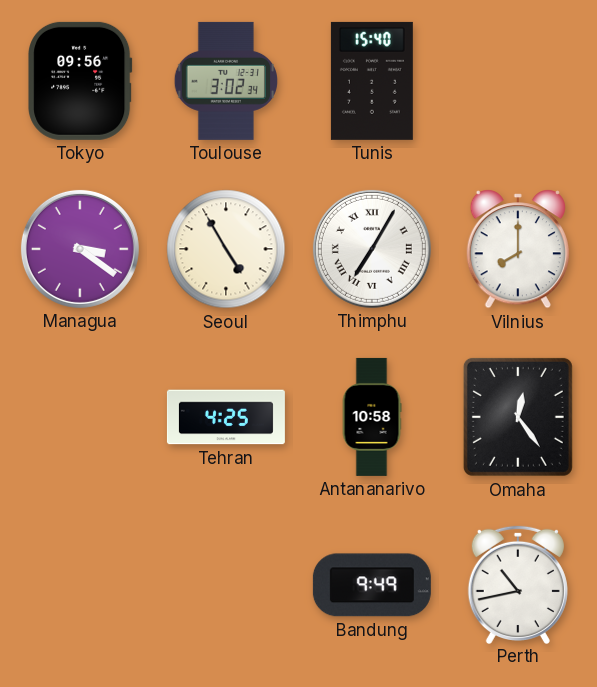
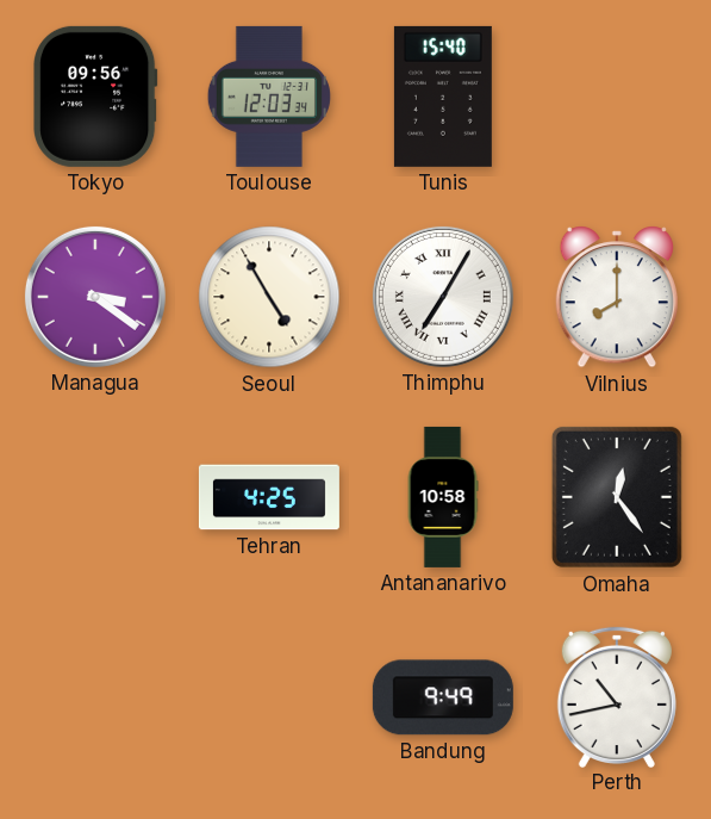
Toulouse: 3:02 -> 12:03
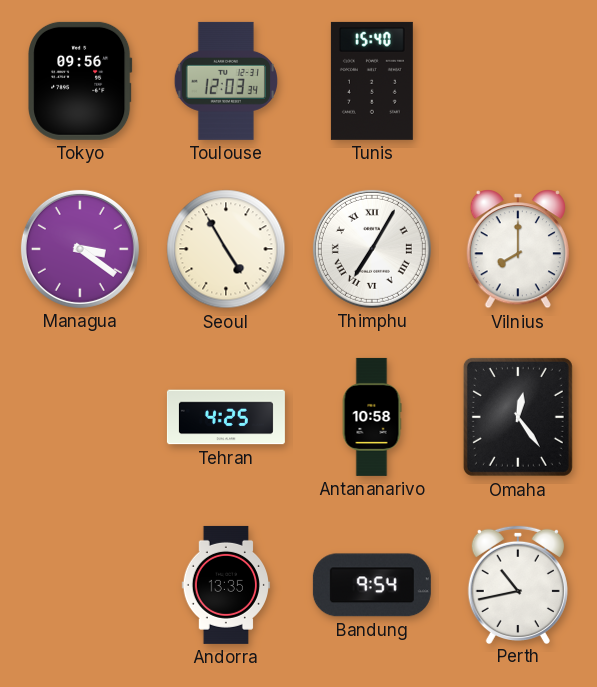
Andorra: none -> 13:35
Bandung: 9:49 -> 9:54
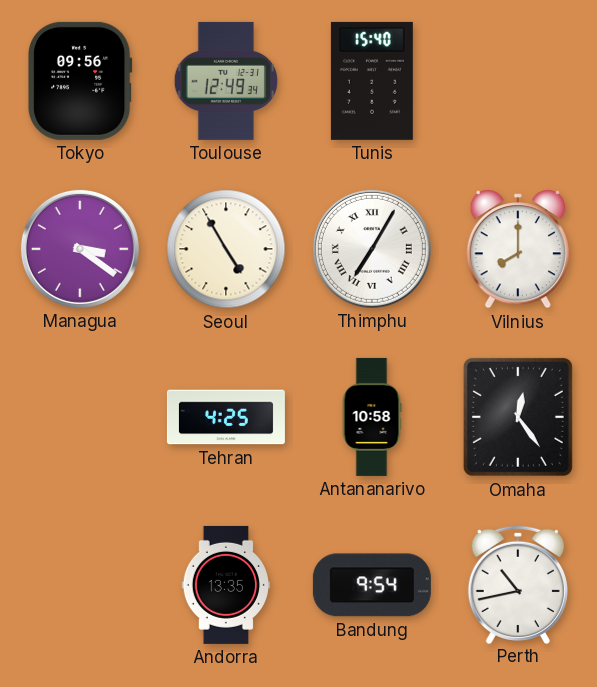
Toulouse: 12:03 -> 12:49
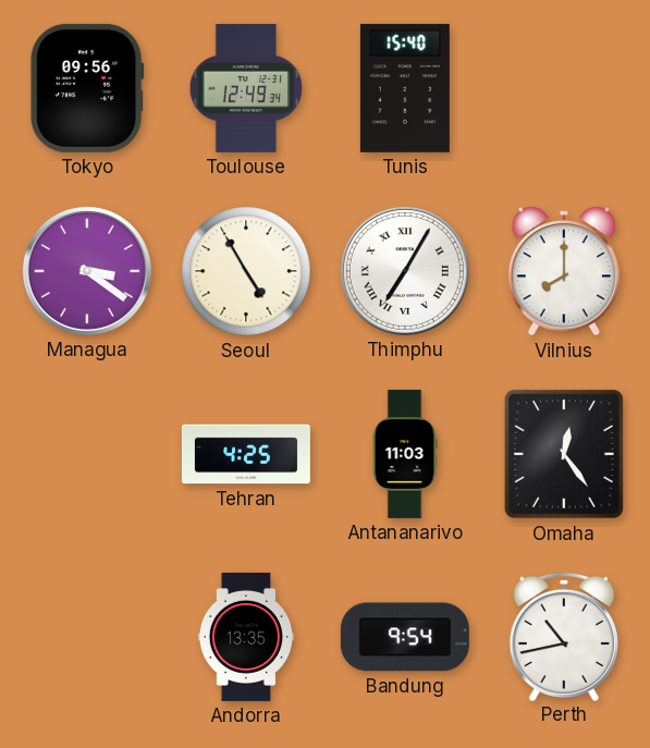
Antananarivo: 10:58 -> 11:03
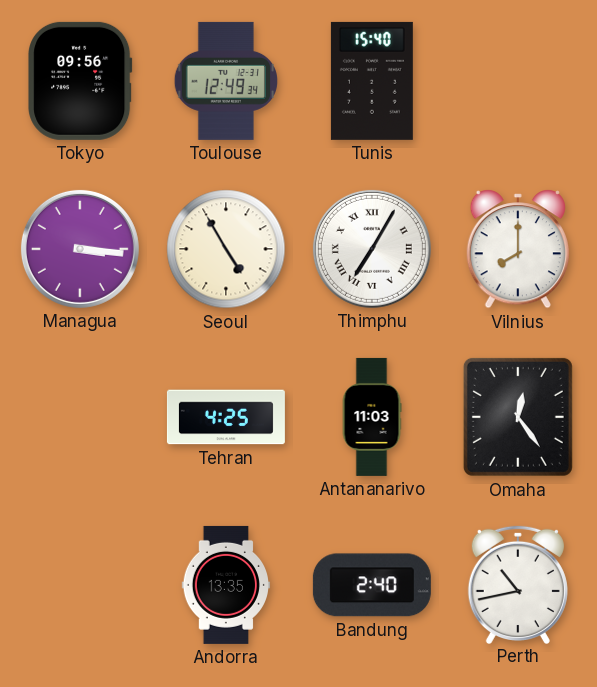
Managua: 3:21 -> 3:16
Bandung: 9:54 -> 2:40
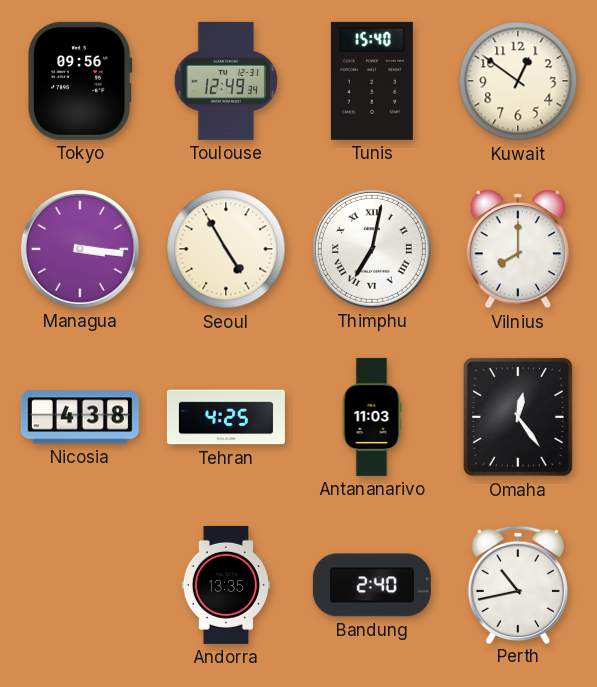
Kuwait: none -> 12:51
Thimphu: 7:05 -> 7:02
Nicosia: none -> 4:38
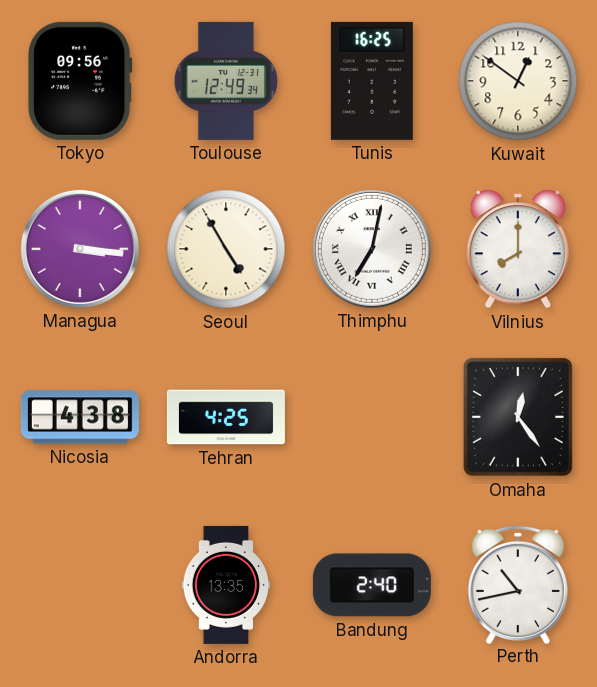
Tunis: 15:40 -> 16:25
Antananarivo: 11:03 -> none
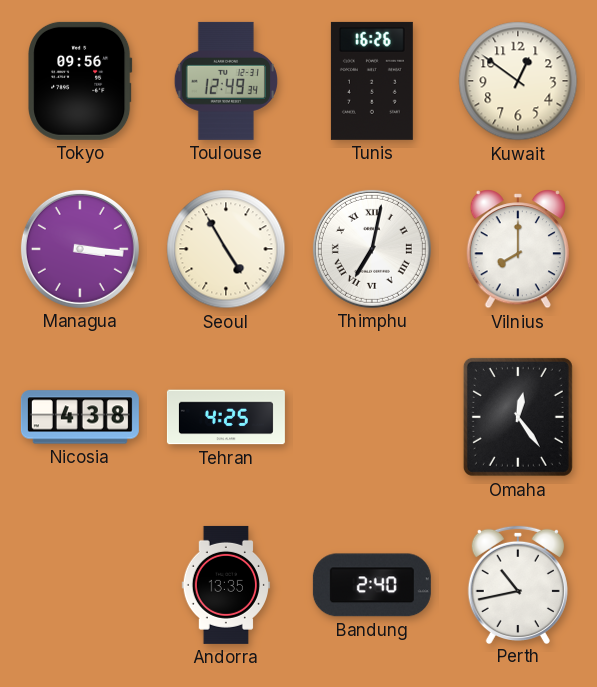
Tunis: 16:25 -> 16:26
